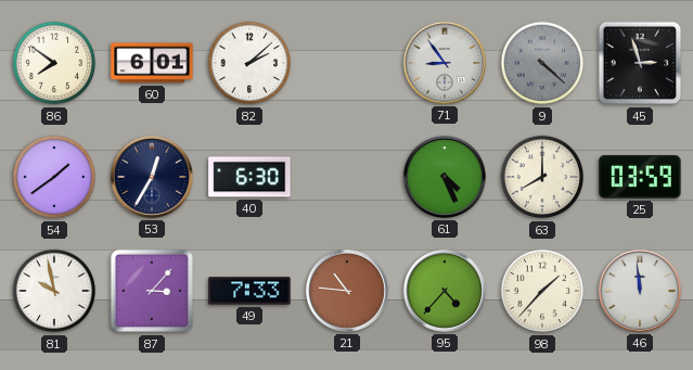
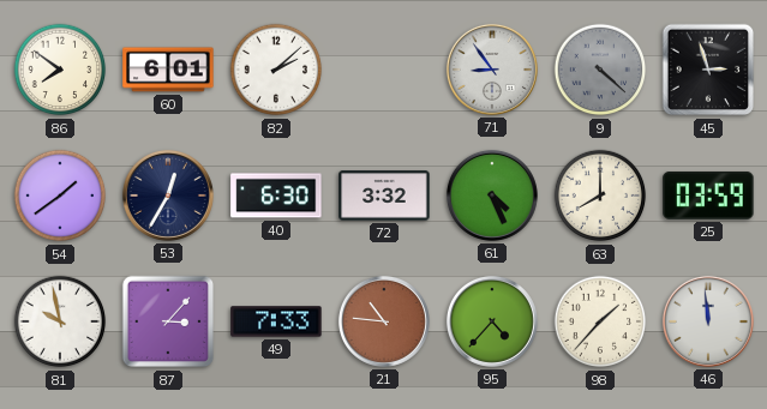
72: none -> 3:32
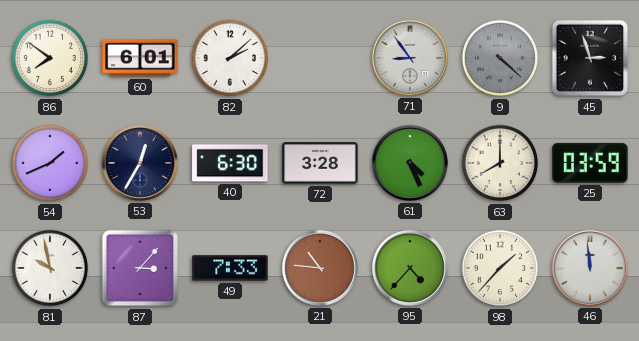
54: 1:39 -> 1:41
72: 3:32 -> 3:28
